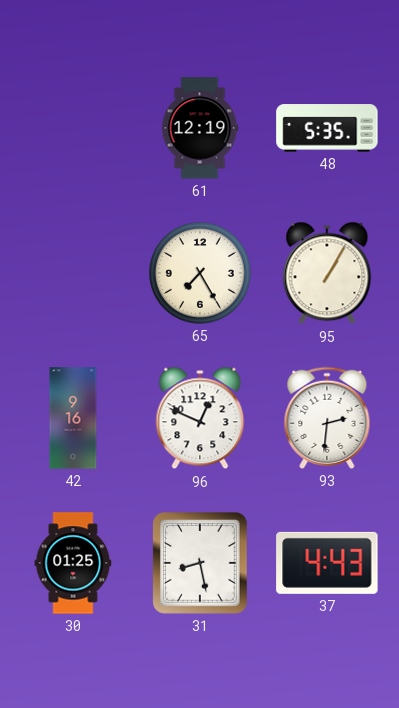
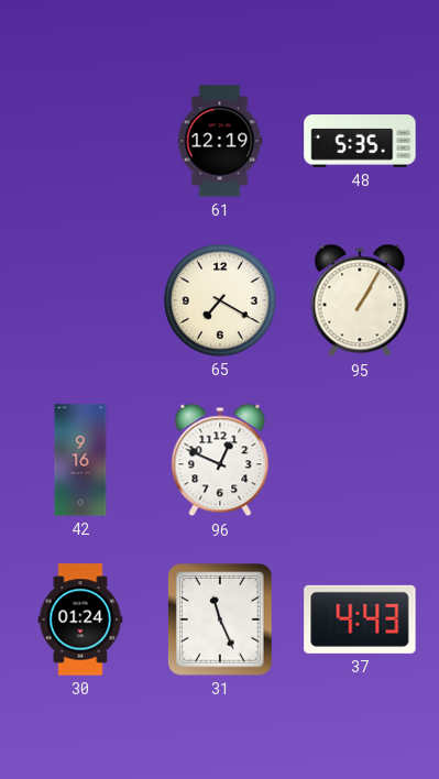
65: 7:25 -> 7:20
93: 2:31 -> none
30: 01:25 -> 01:24
31: 8:28 -> 11:26
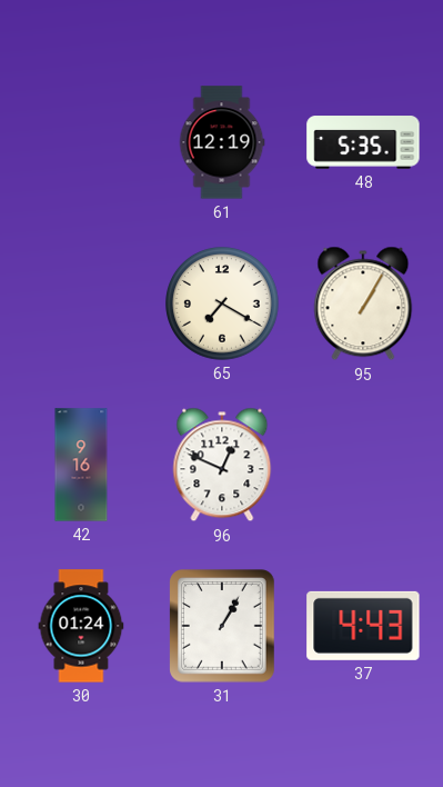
31: 11:26 -> 1:05
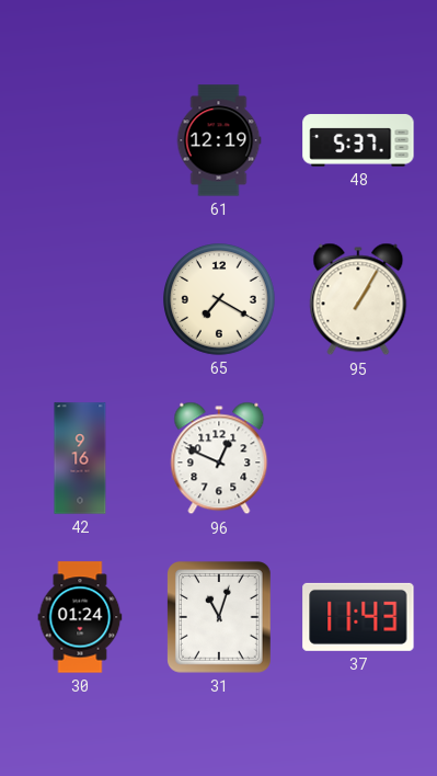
48: 5:35 -> 5:37
31: 1:05 -> 11:03
37: 4:43 -> 11:43
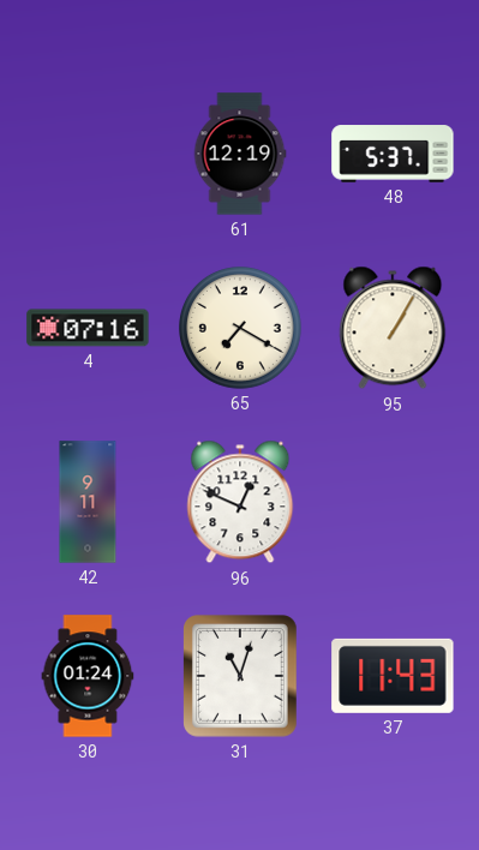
4: none -> 07:16
42: 9:16 -> 9:11
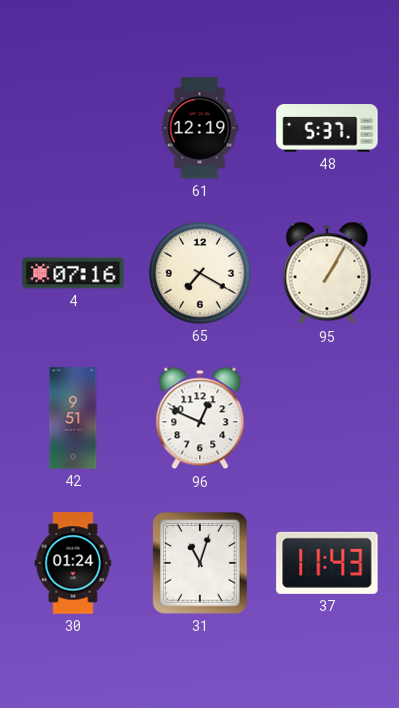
42: 9:11 -> 9:51
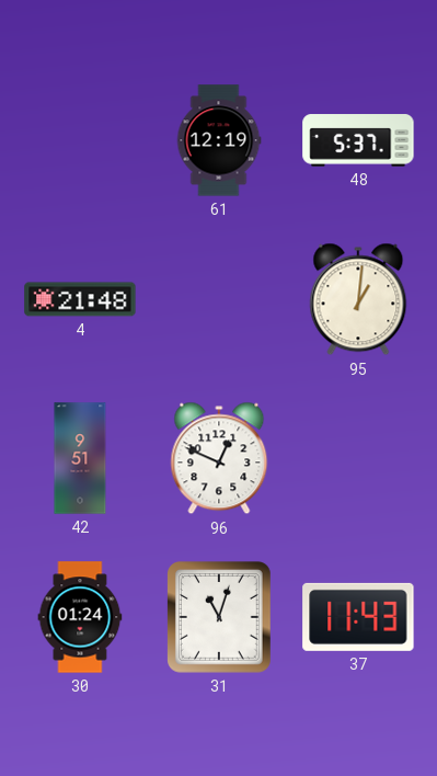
4: 07:16 -> 21:48
65: 7:20 -> none
95: 1:05 -> 1:01
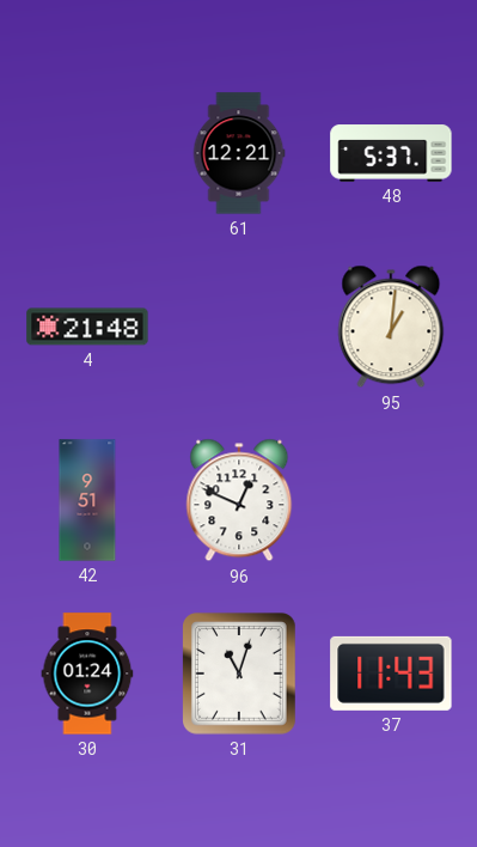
61: 12:19 -> 12:21
